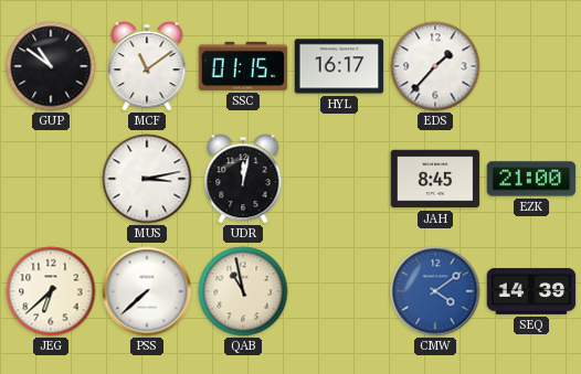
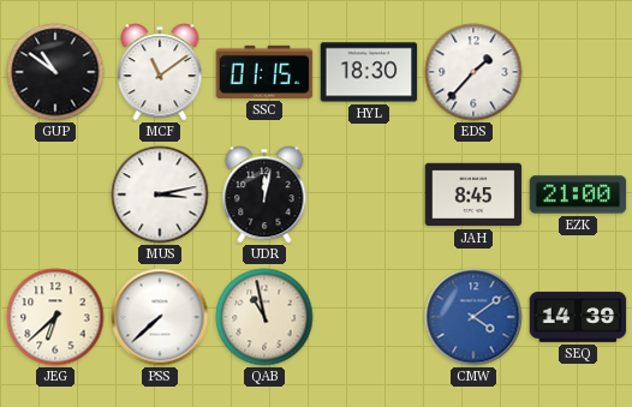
HYL: 16:17 -> 18:30
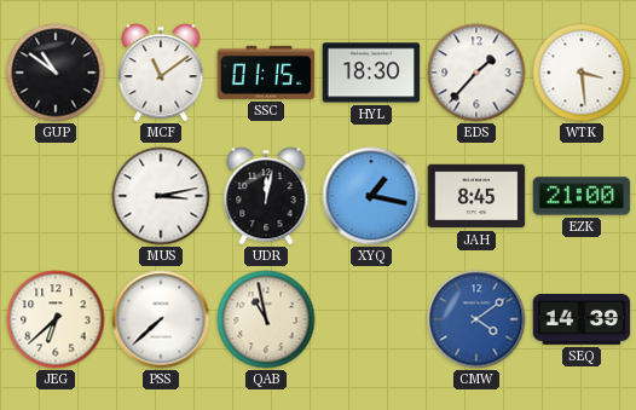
WTK: none -> 3:29
XYQ: none -> 1:17
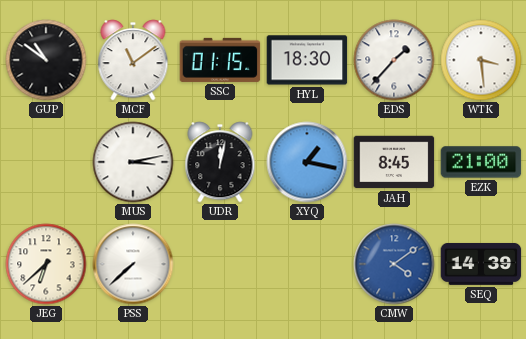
QAB: 10:58 -> none
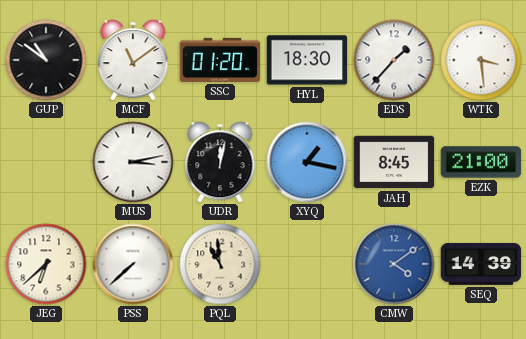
SSC: 01:15 -> 01:20
PQL: none -> 10:59
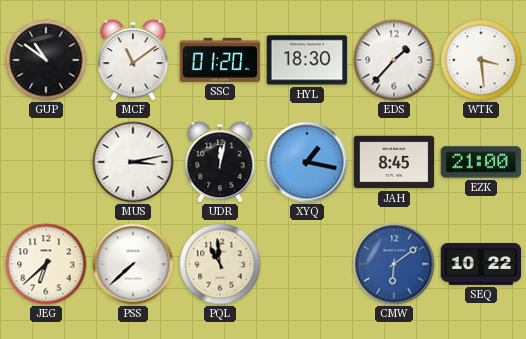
CMW: 4:09 -> 6:09
SEQ: 14:39 -> 10:22
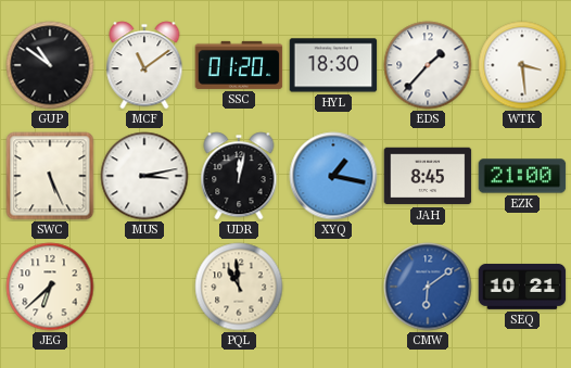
SWC: none -> 5:26
PSS: 7:38 -> none
SEQ: 10:22 -> 10:21
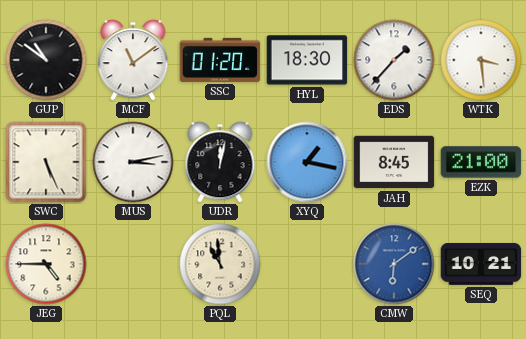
JEG: 6:38 -> 4:45
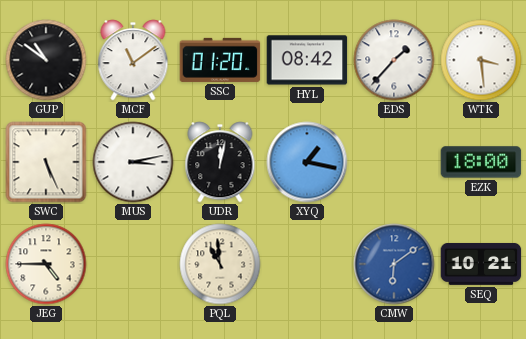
HYL: 18:30 -> 08:42
JAH: 8:45 -> none
EZK: 21:00 -> 18:00
